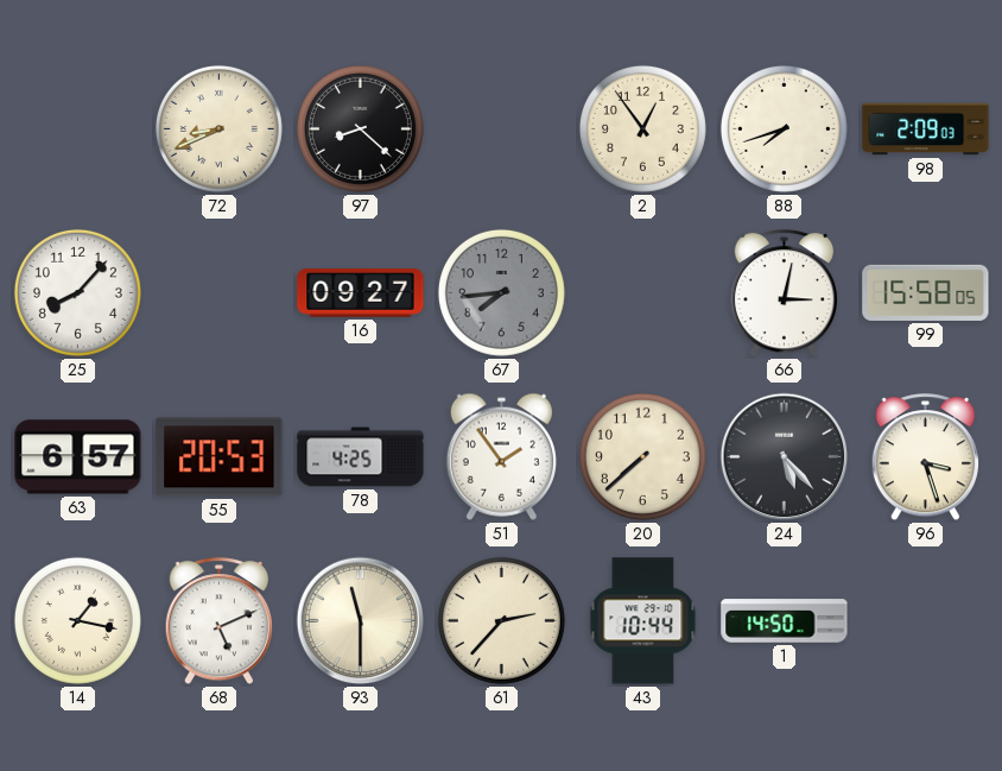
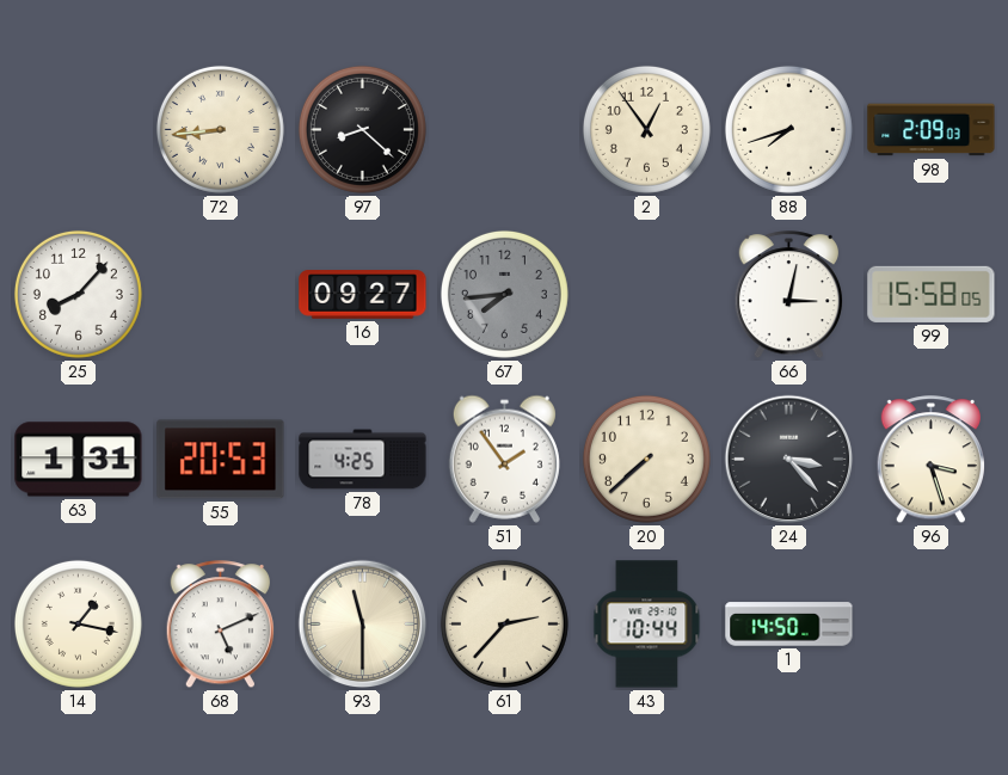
72: 8:41 -> 8:44
63: 6:57 -> 1:31
24: 5:23 -> 3:23
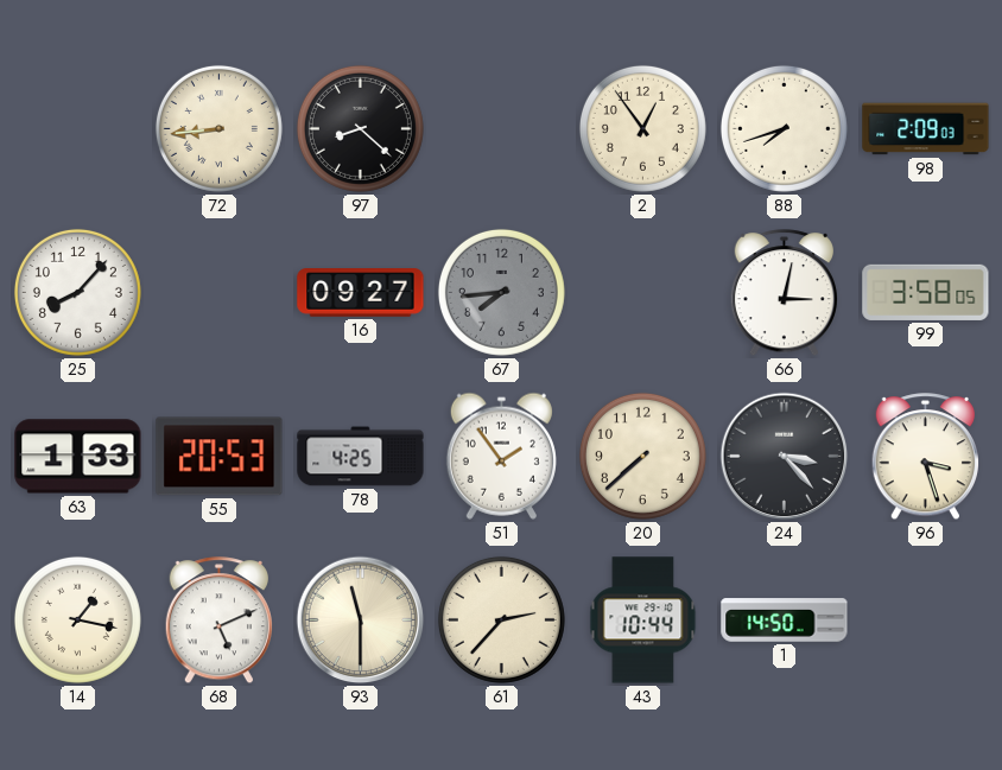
99: 15:58 -> 3:58
63: 1:31 -> 1:33
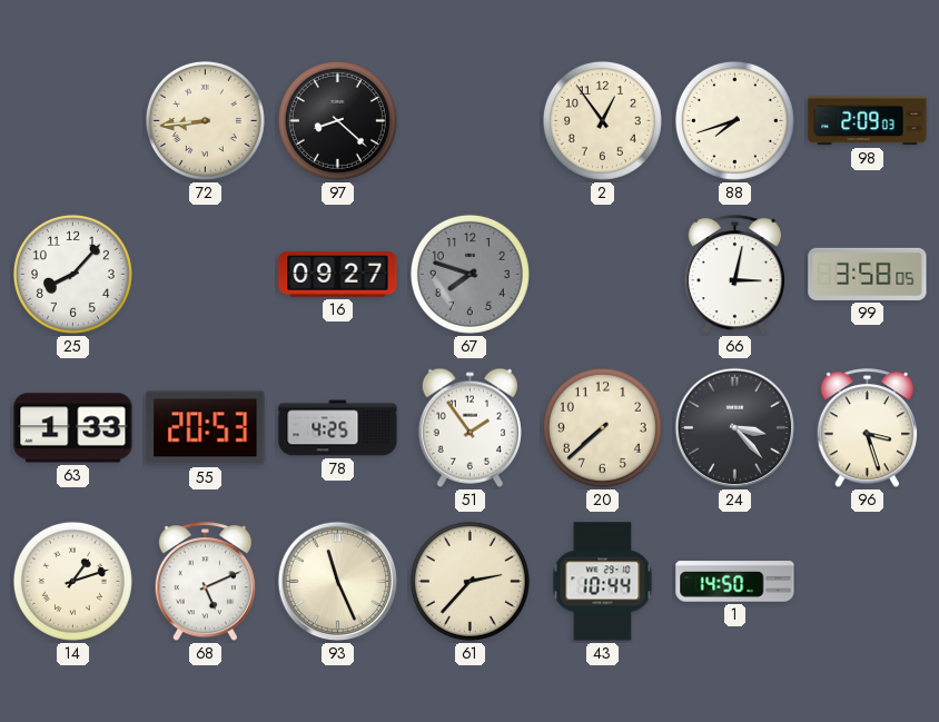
67: 7:44 -> 7:48
14: 1:17 -> 1:12
93: 11:30 -> 11:26
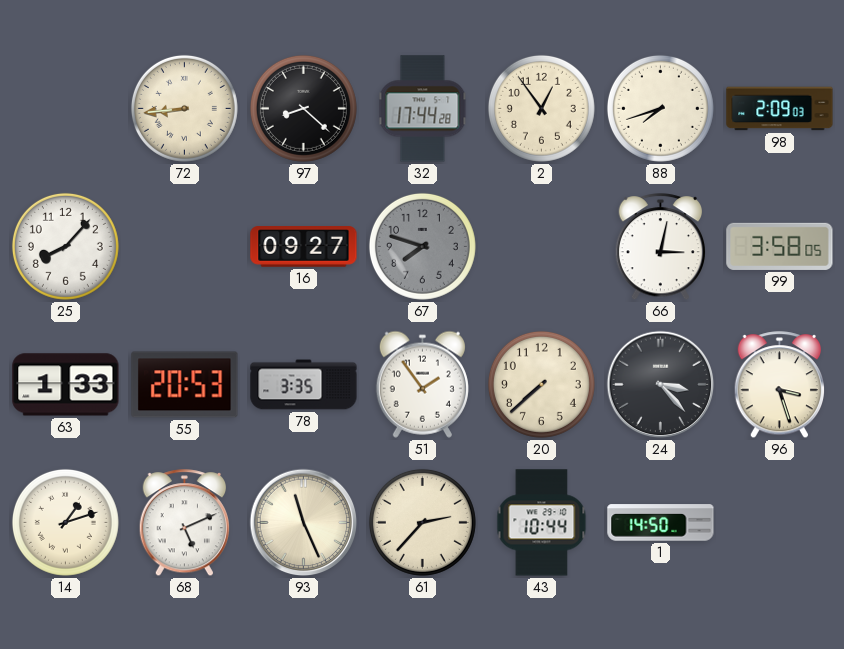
32: none -> 17:44
78: 4:25 -> 3:35
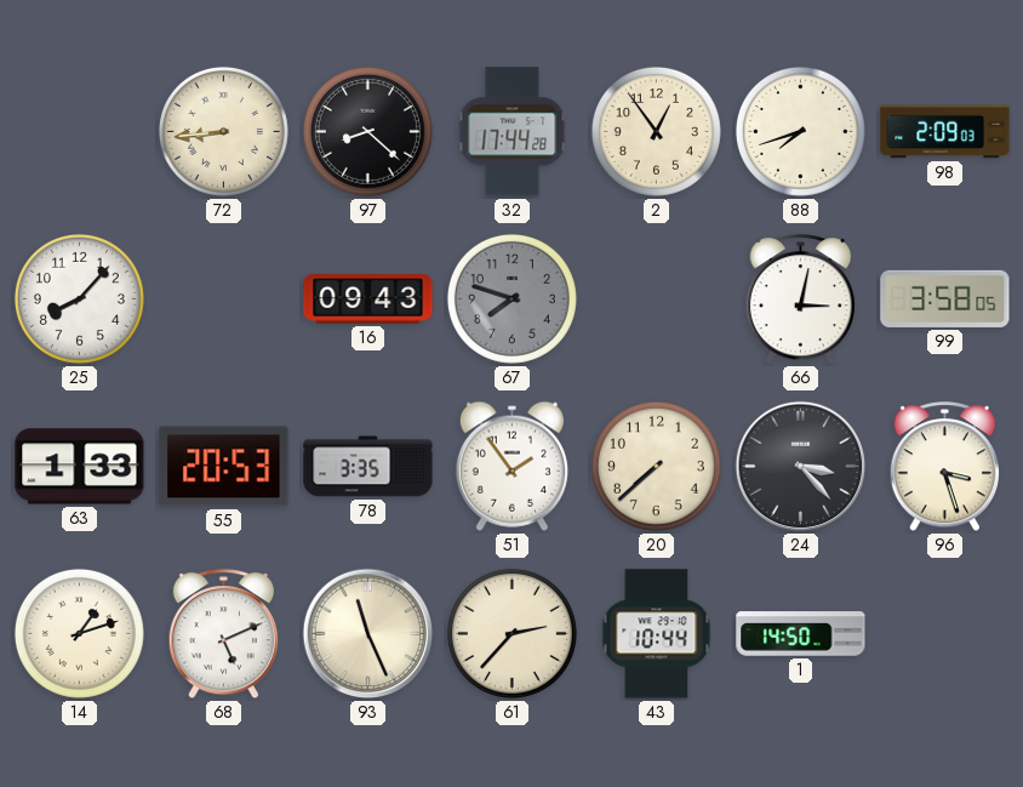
16: 09:27 -> 09:43
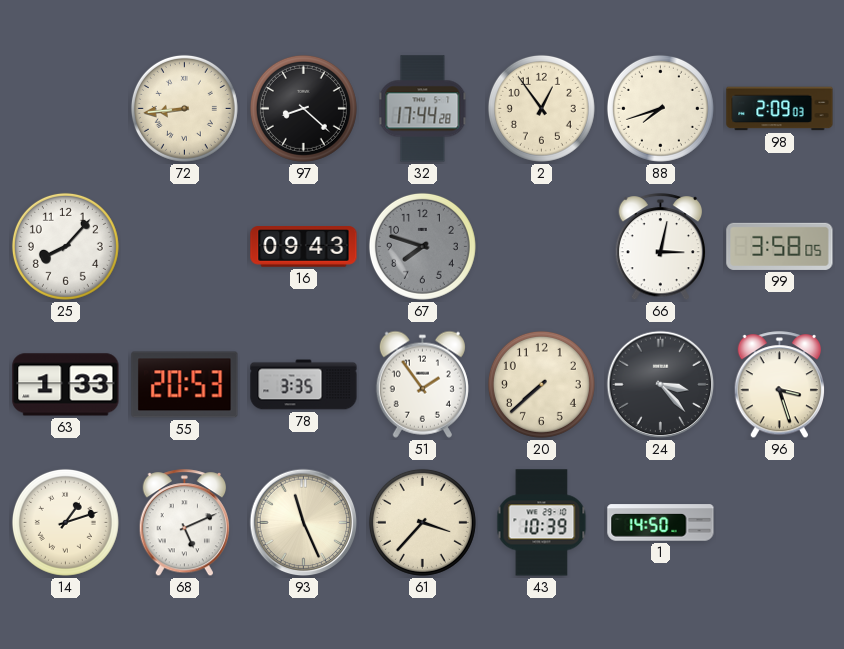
61: 2:37 -> 3:37
43: 10:44 -> 10:39
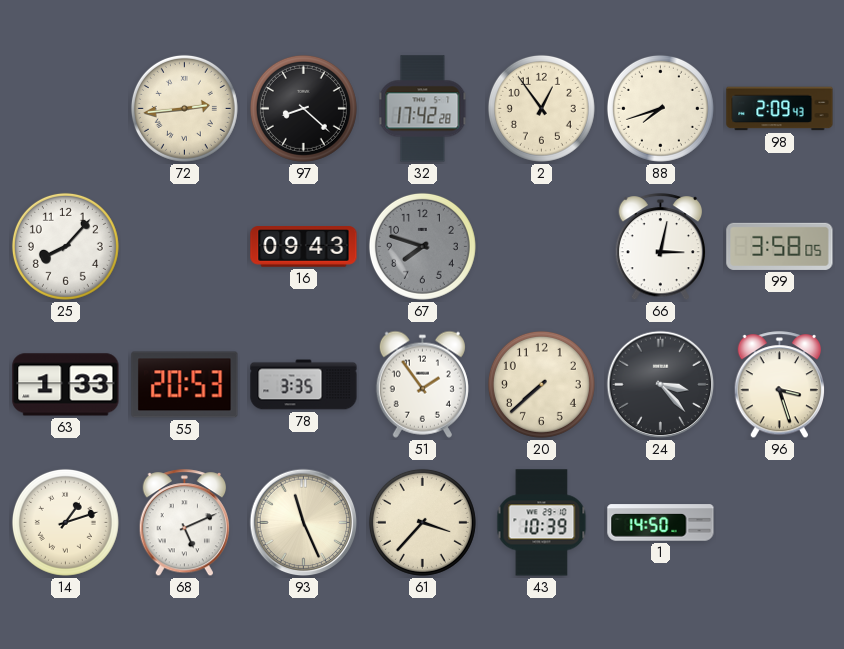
72: 8:44 -> 2:44
32: 17:44 -> 17:42
98: 2:09:03 -> 2:09:43
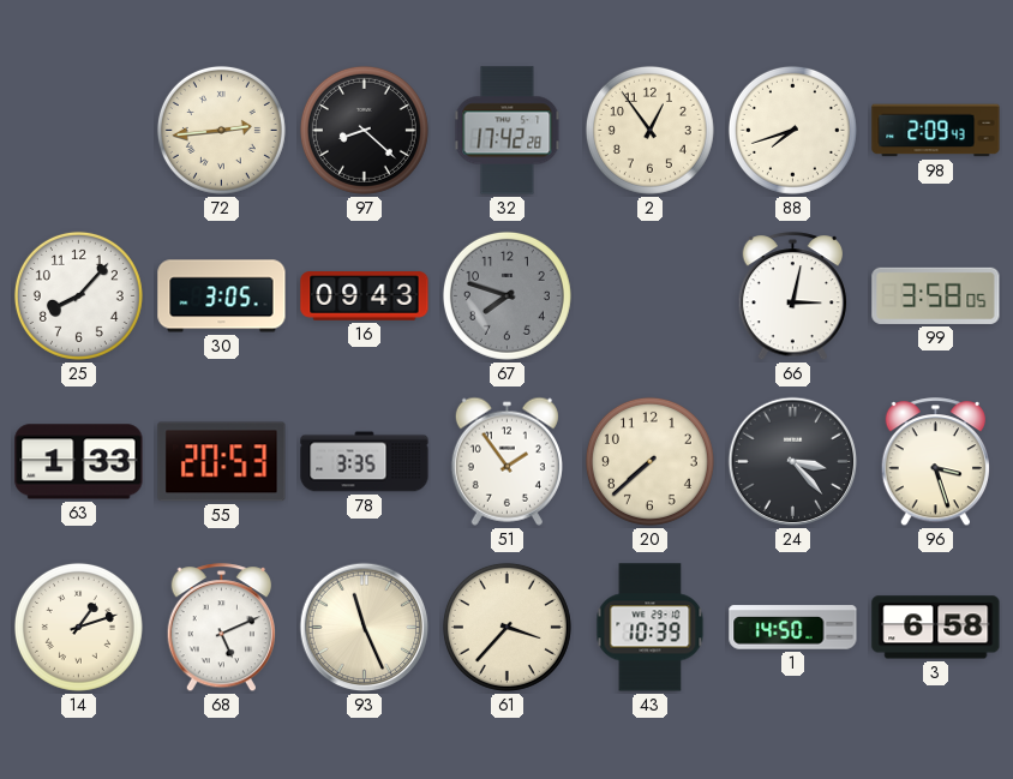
30: none -> 3:05
3: none -> 6:58
